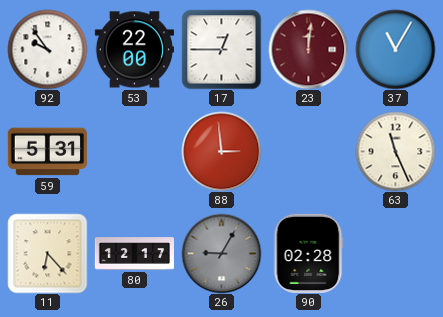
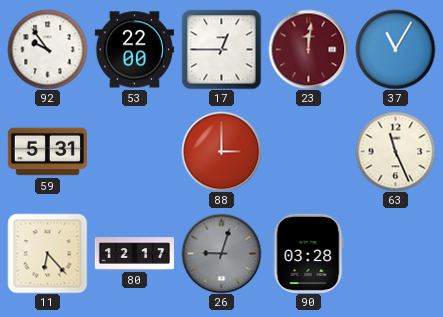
88: 2:59 -> 3:00
26: 9:05 -> 9:03
90: 02:28 -> 03:28
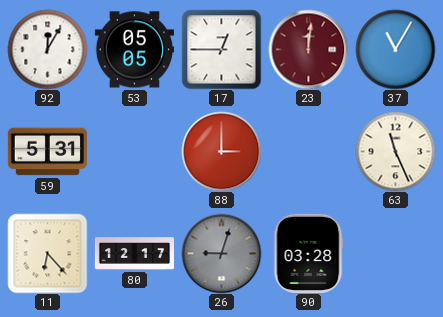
92: 9:54 -> 12:05
53: 22:00 -> 05:05
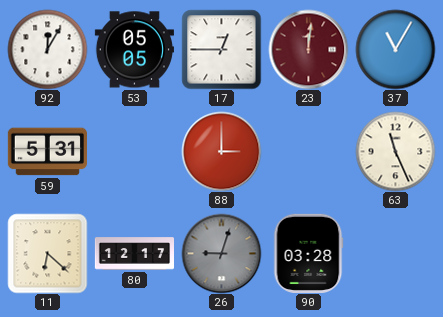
11: 6:23 -> 6:22
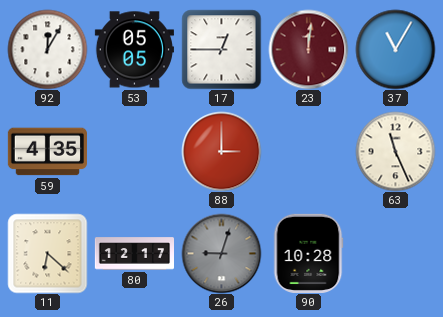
59: 5:31 -> 4:35
90: 03:28 -> 10:28
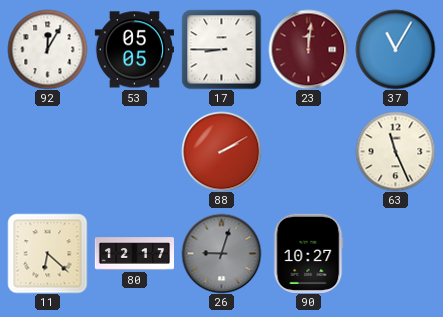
17: 12:45 -> 8:45
59: 4:35 -> none
88: 3:00 -> 2:10
90: 10:28 -> 10:27
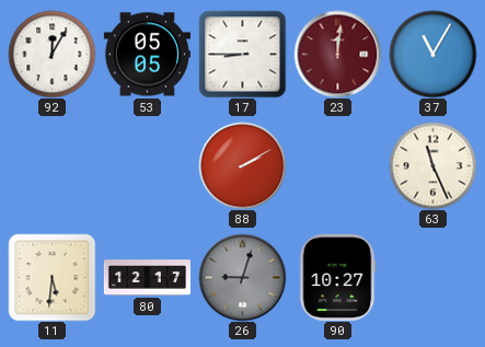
11: 6:22 -> 5:31
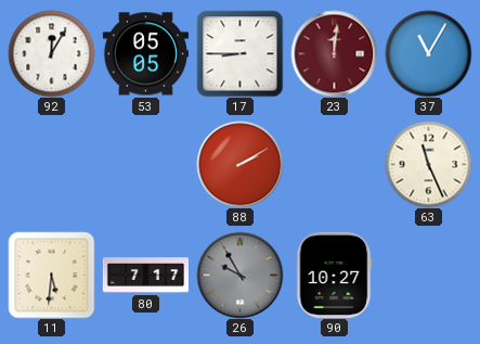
80: 12:17 -> 7:17
26: 9:03 -> 9:55
